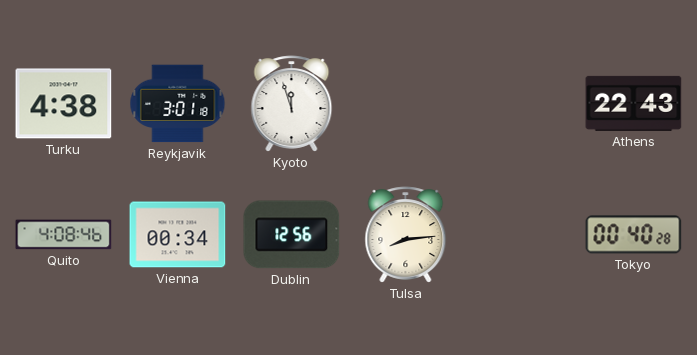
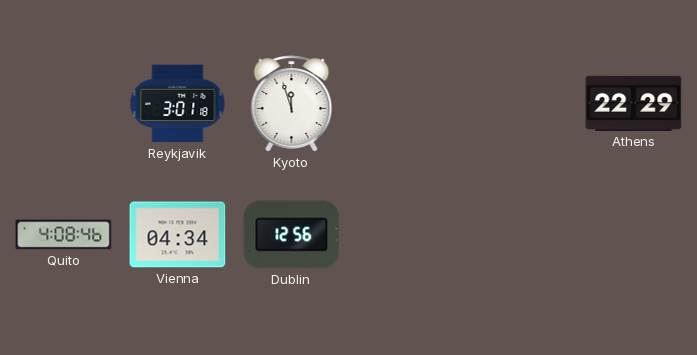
Turku: 4:38 -> none
Athens: 22:43 -> 22:29
Vienna: 00:34 -> 04:34
Tulsa: 8:14 -> none
Tokyo: 00:40 -> none
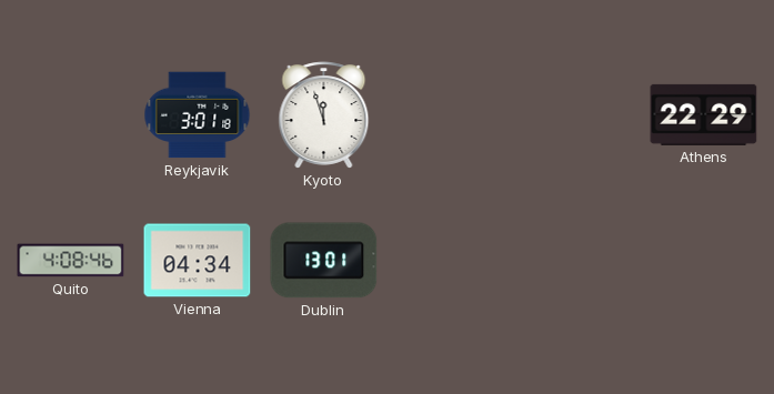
Dublin: 12:56 -> 13:01
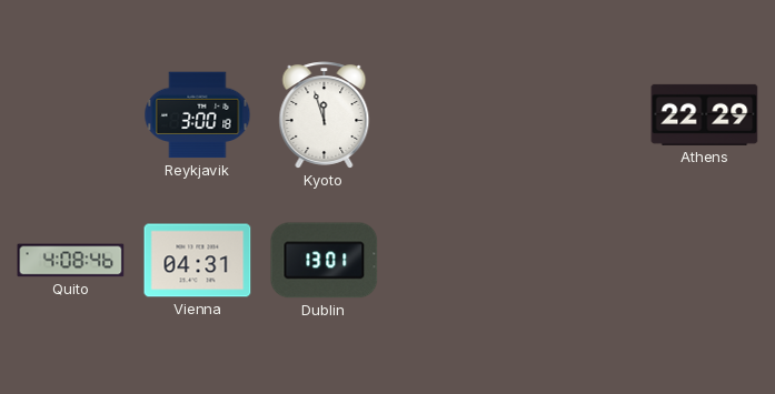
Reykjavik: 3:01 -> 3:00
Vienna: 04:34 -> 04:31
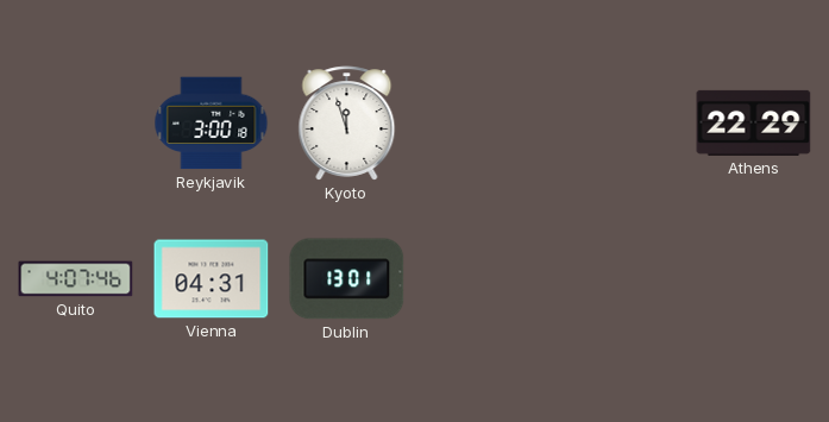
Quito: 4:08 -> 4:07
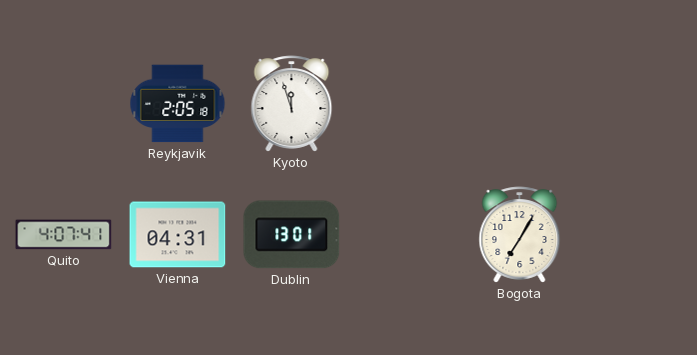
Reykjavik: 3:00 -> 2:05
Athens: 22:29 -> none
Quito: 4:07:46 -> 4:07:41
Bogota: none -> 7:05
